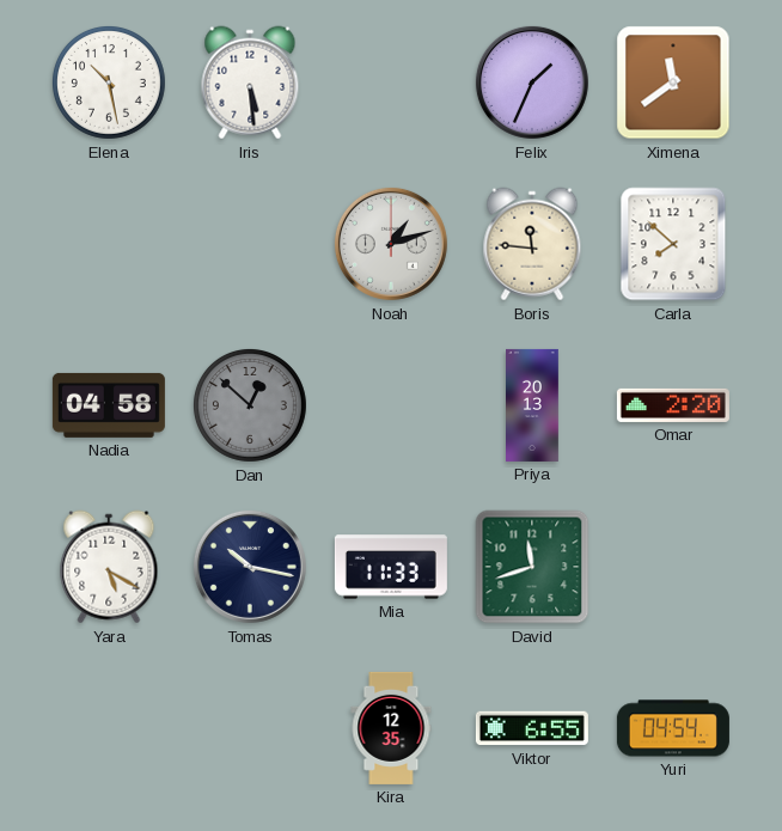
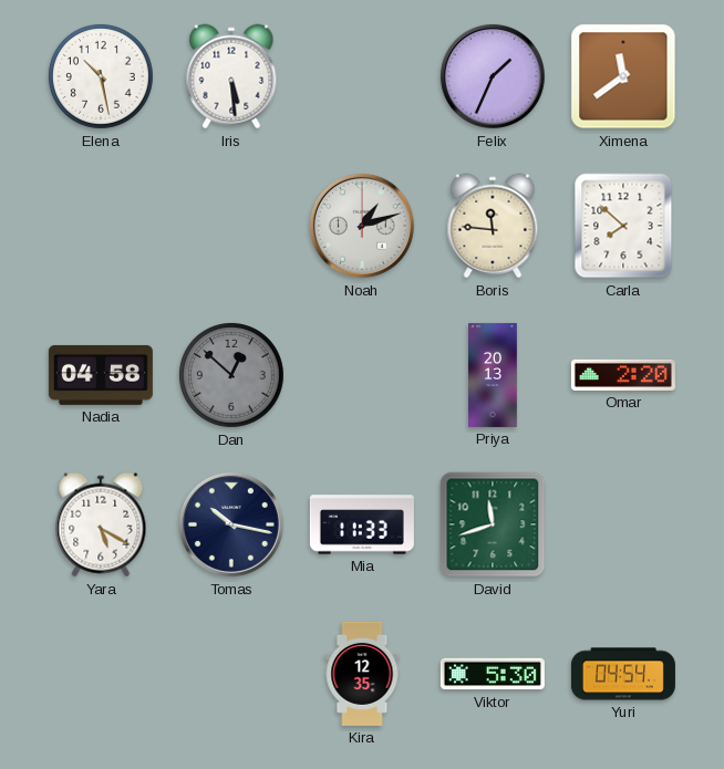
Viktor: 6:55 -> 5:30
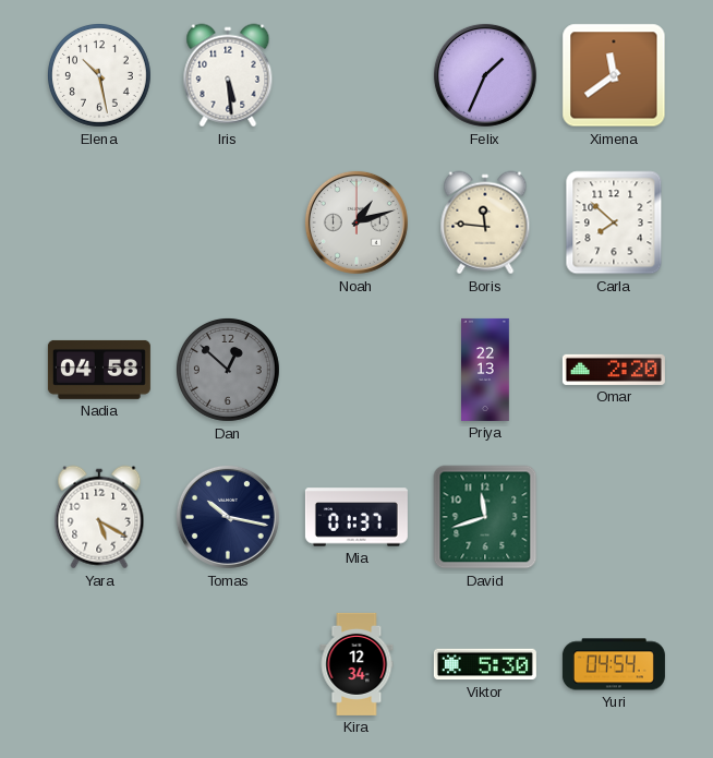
Priya: 20:13 -> 22:13
Mia: 11:33 -> 01:37
Kira: 12:35 -> 12:34
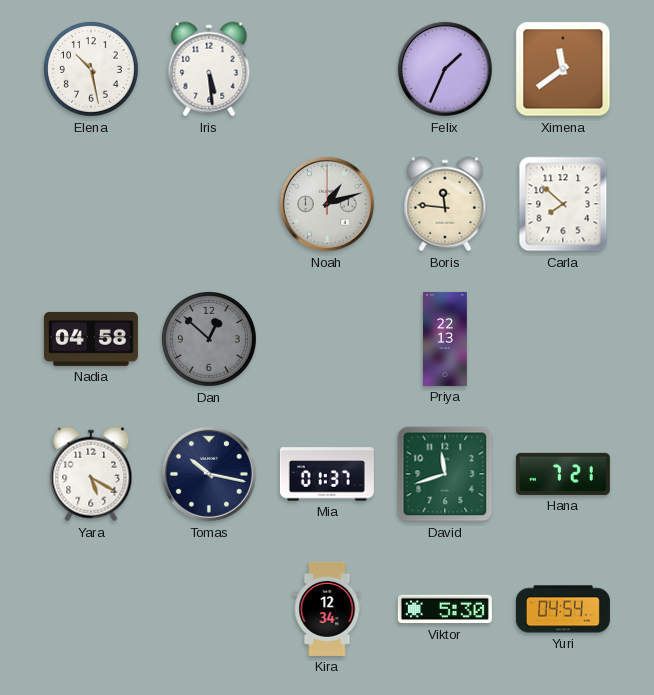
Omar: 2:20 -> none
Hana: none -> 7:21
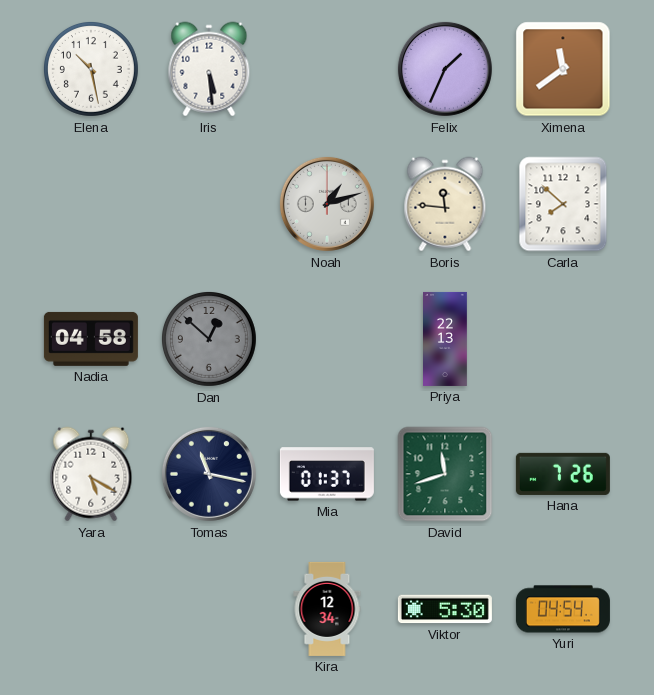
Tomas: 10:17 -> 11:17
Hana: 7:21 -> 7:26
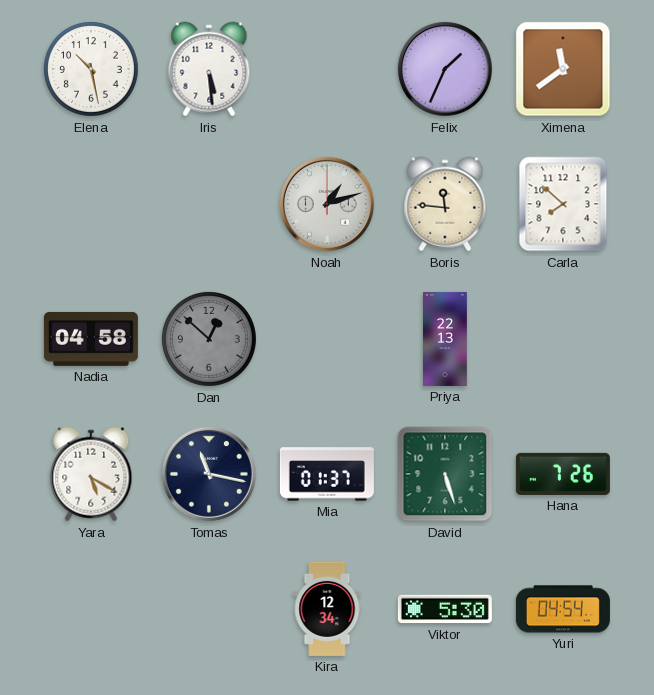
David: 11:42 -> 5:27
